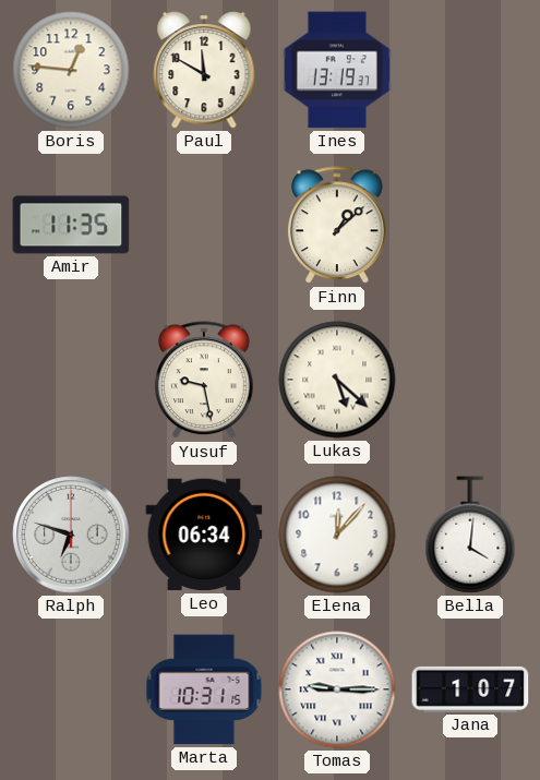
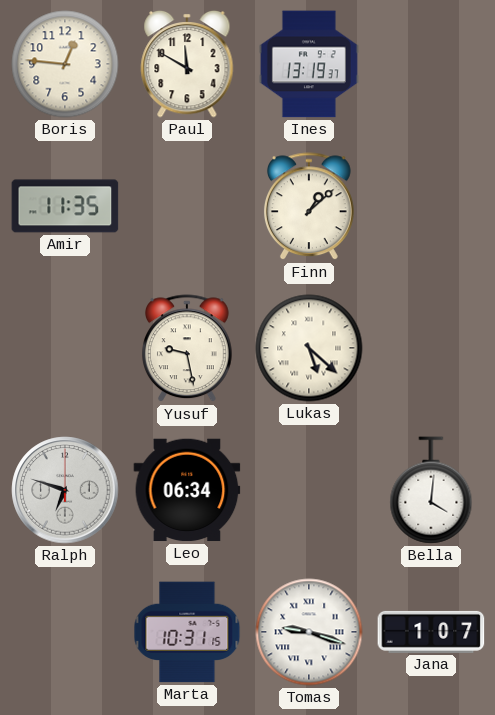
Elena: 12:07 -> none
Tomas: 9:15 -> 9:18
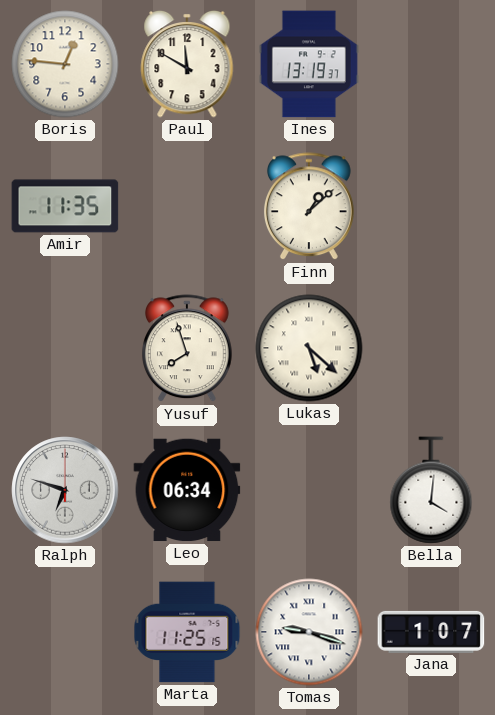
Yusuf: 9:28 -> 7:57
Marta: 10:31 -> 11:25
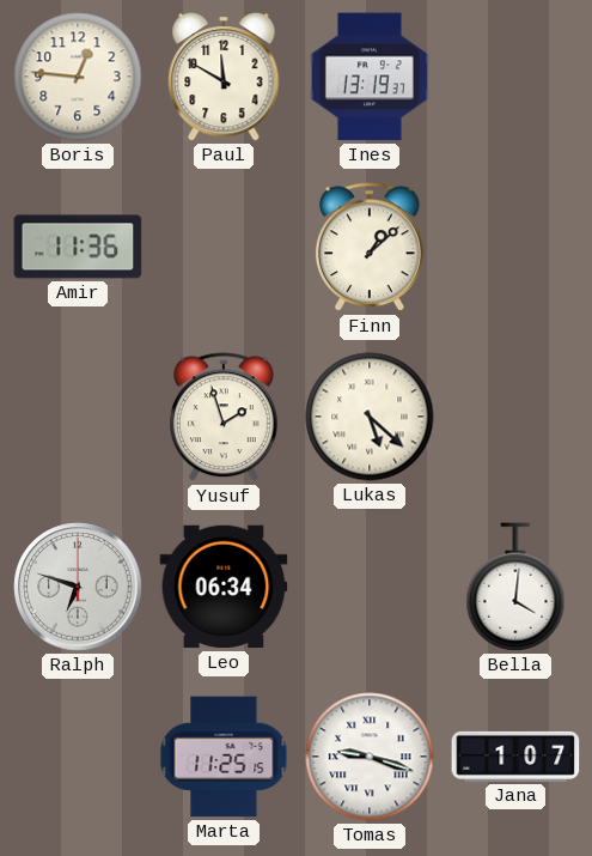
Amir: 11:35 -> 11:36
Yusuf: 7:57 -> 1:57
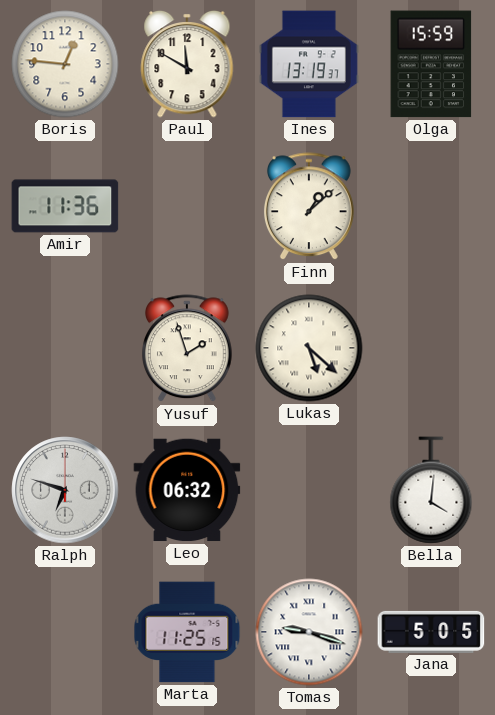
Olga: none -> 15:59
Leo: 06:34 -> 06:32
Jana: 1:07 -> 5:05
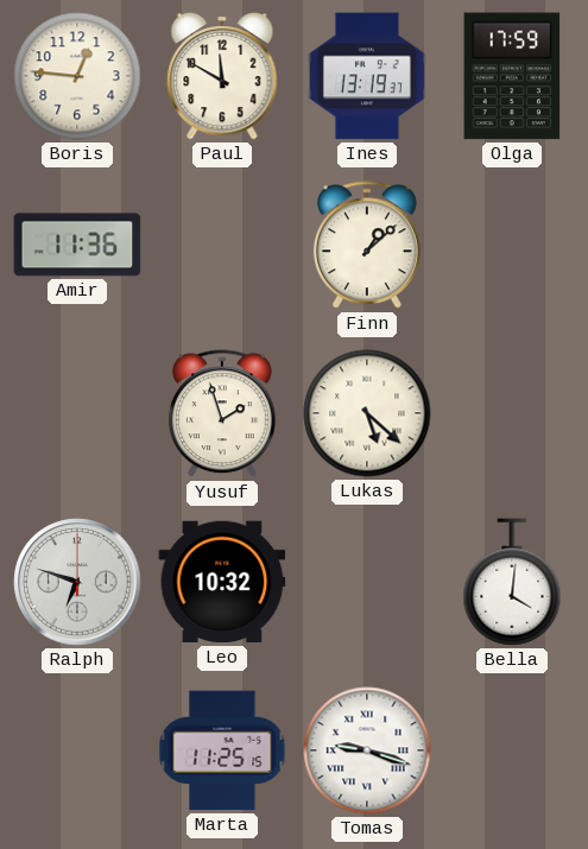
Olga: 15:59 -> 17:59
Leo: 06:32 -> 10:32
Jana: 5:05 -> none
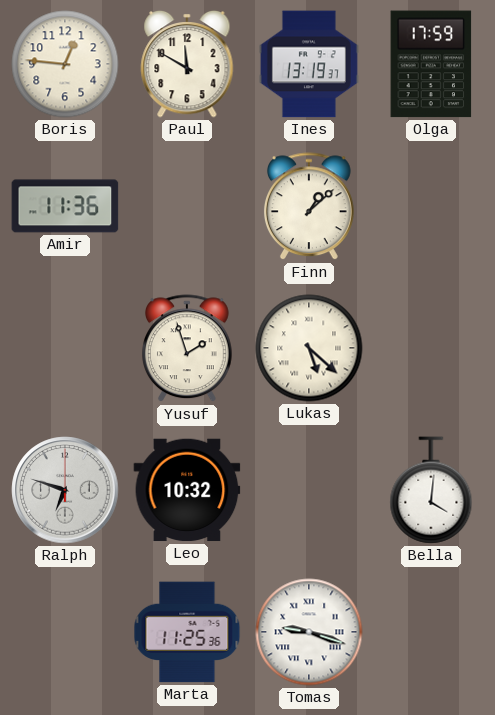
Marta: 11:25:15 -> 11:25:36
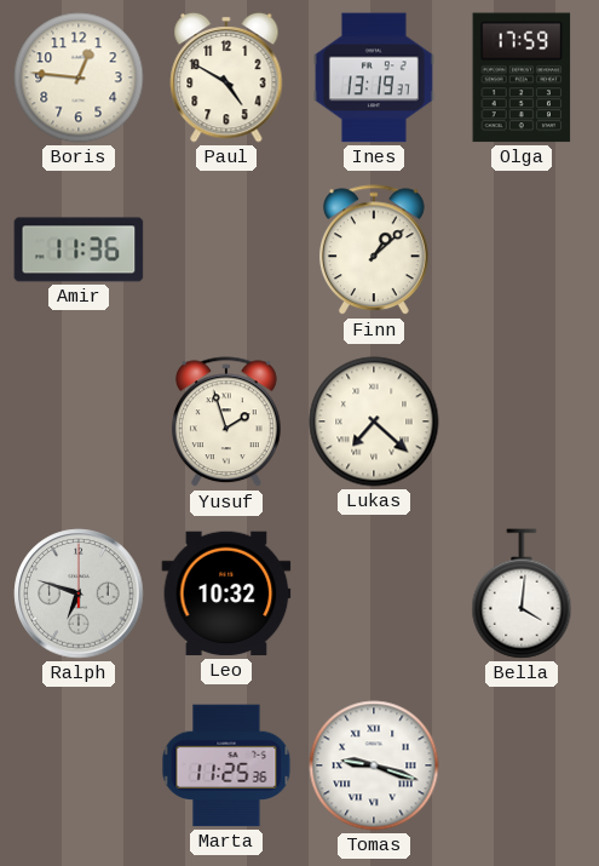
Paul: 11:50 -> 4:50
Lukas: 5:22 -> 7:22
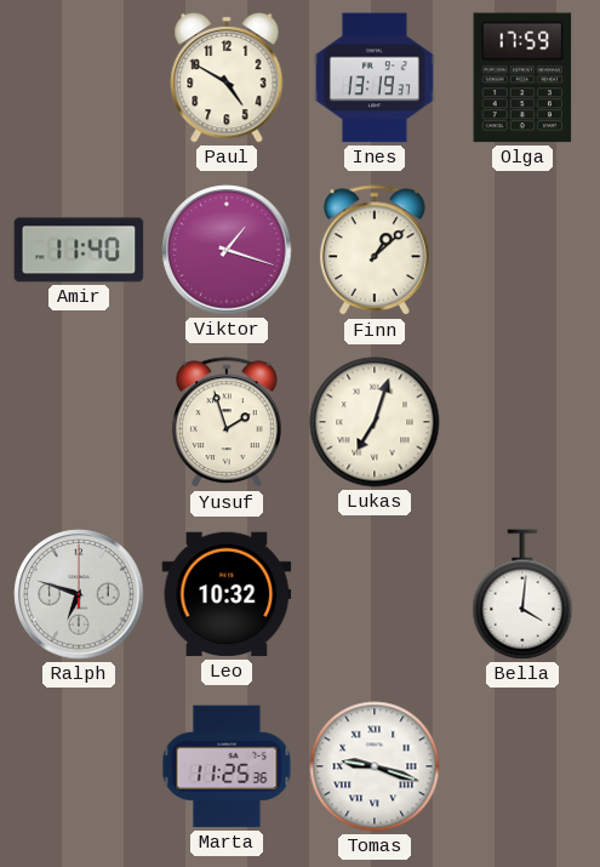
Boris: 12:46 -> none
Amir: 11:36 -> 11:40
Viktor: none -> 1:18
Lukas: 7:22 -> 7:03
